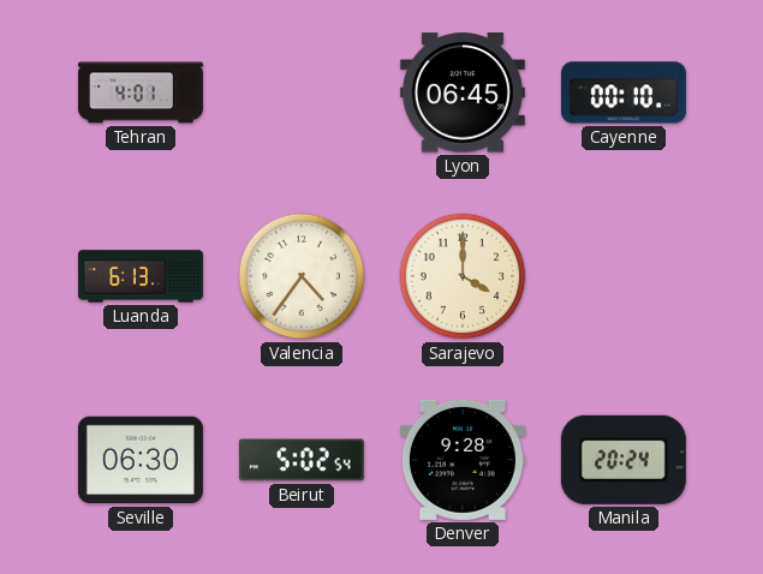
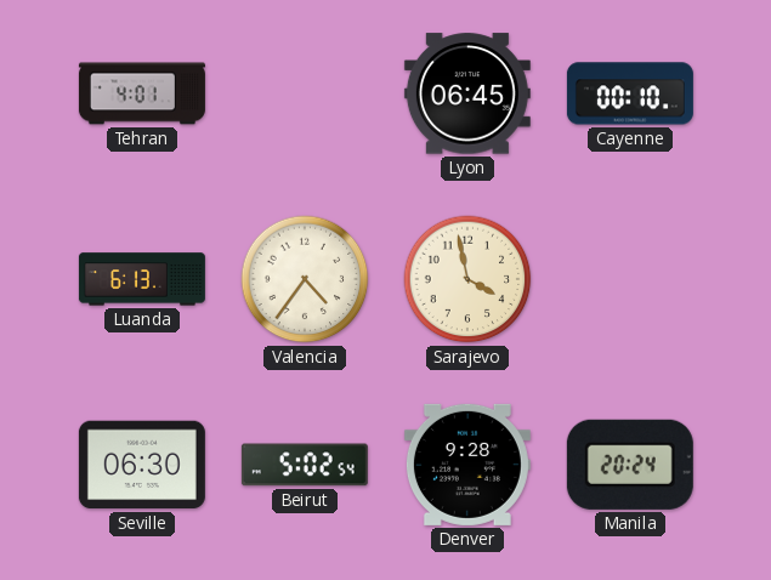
Sarajevo: 4:00 -> 3:58
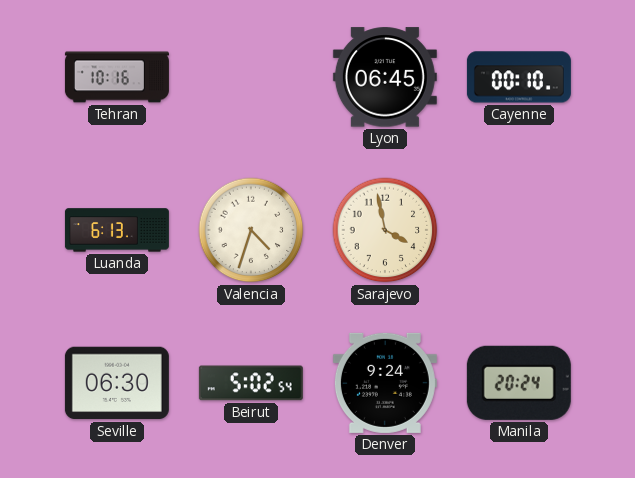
Tehran: 4:01 -> 10:16
Valencia: 4:36 -> 4:33
Denver: 9:28 -> 9:24
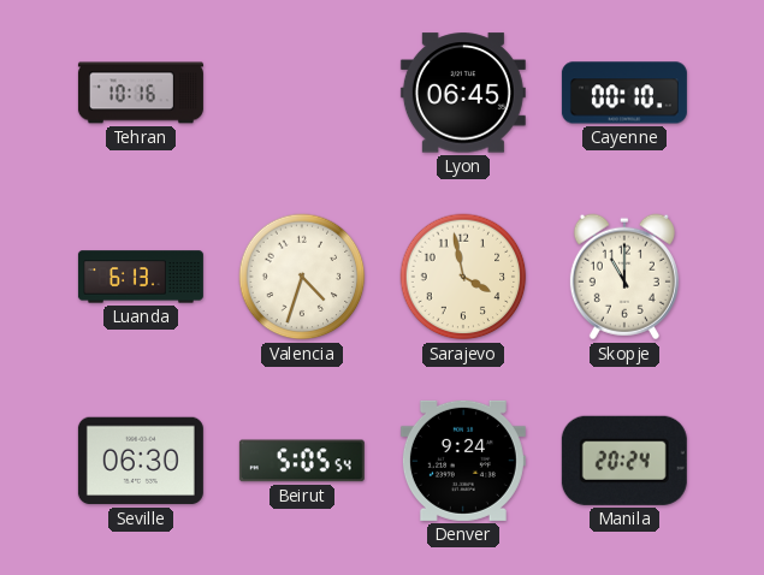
Skopje: none -> 11:00
Beirut: 5:02 -> 5:05
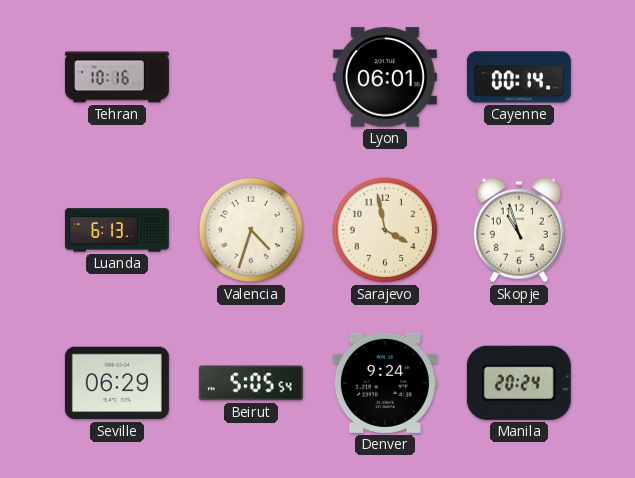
Lyon: 06:45 -> 06:01
Cayenne: 00:10 -> 00:14
Skopje: 11:00 -> 10:57
Seville: 06:30 -> 06:29
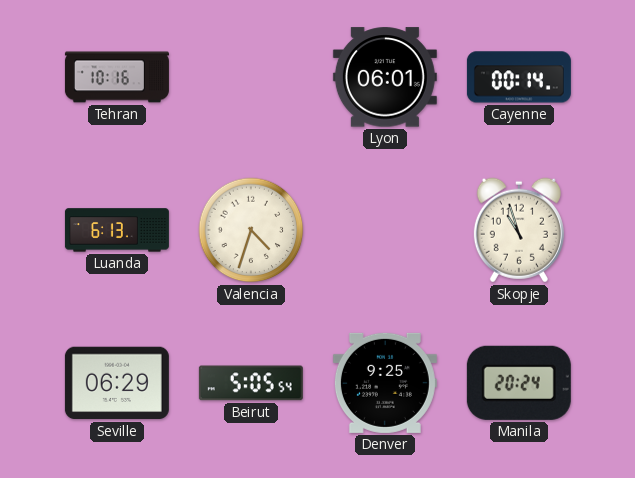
Sarajevo: 3:58 -> none
Denver: 9:24 -> 9:25
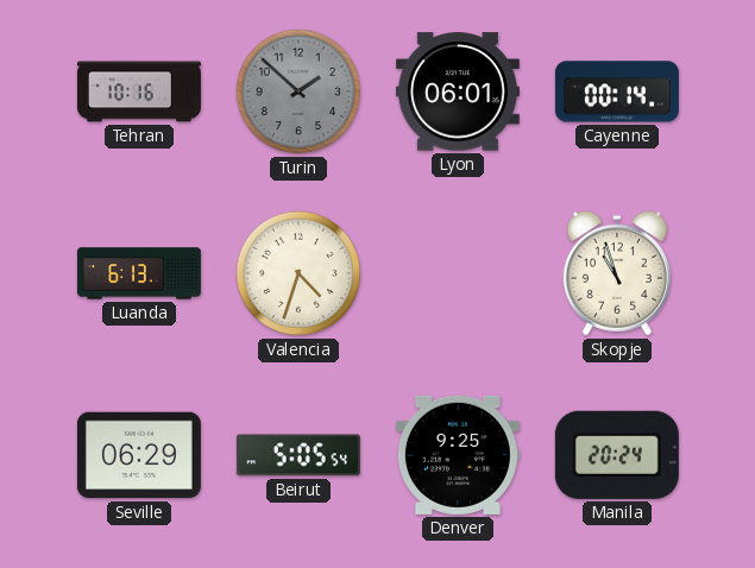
Turin: none -> 1:52
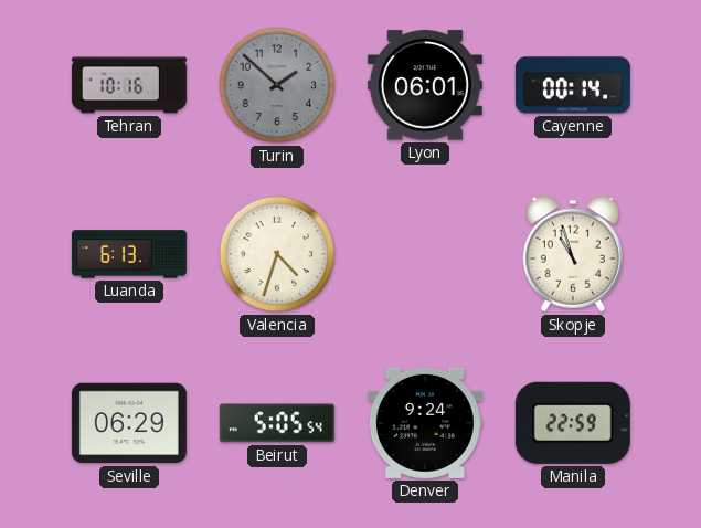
Denver: 9:25 -> 9:24
Manila: 20:24 -> 22:59
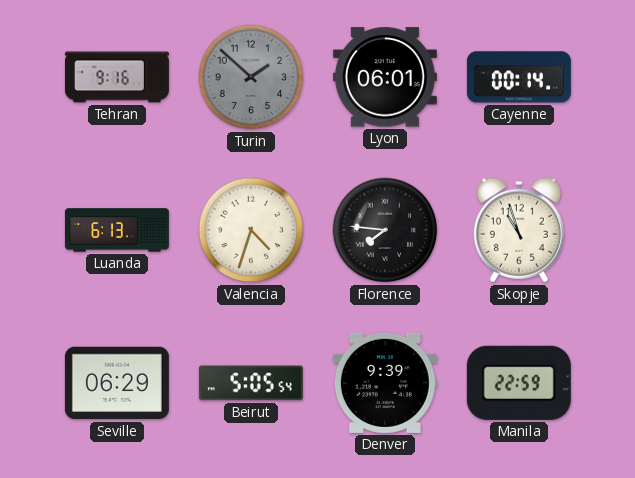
Tehran: 10:16 -> 9:16
Florence: none -> 7:46
Denver: 9:24 -> 9:39
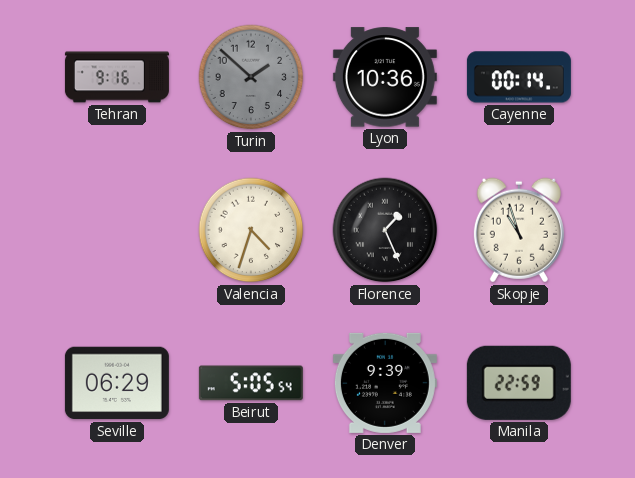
Lyon: 06:01 -> 10:36
Luanda: 6:13 -> none
Florence: 7:46 -> 1:26
